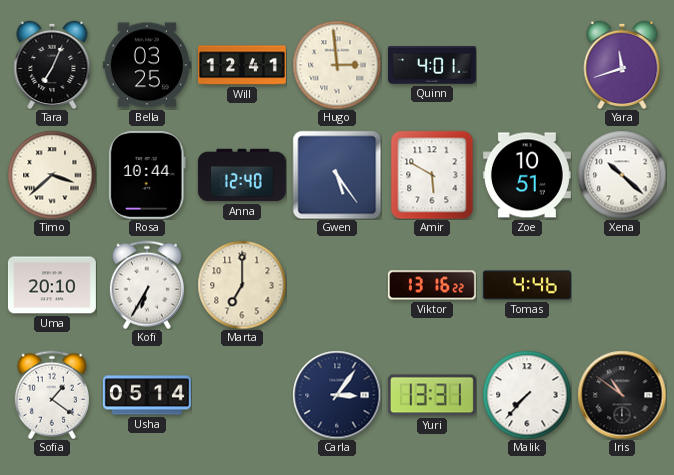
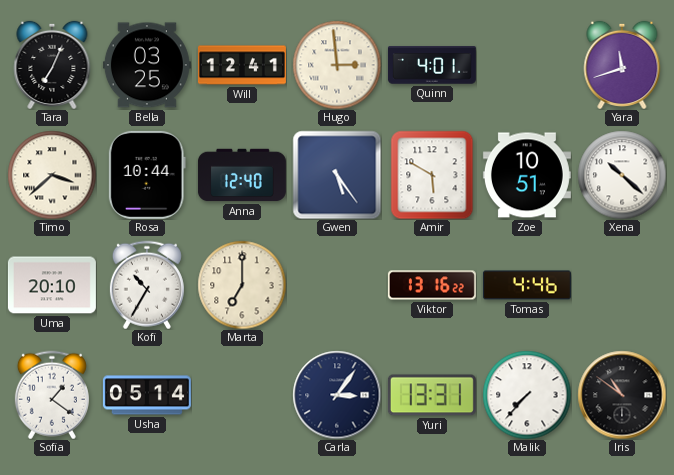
Kofi: 6:35 -> 10:35
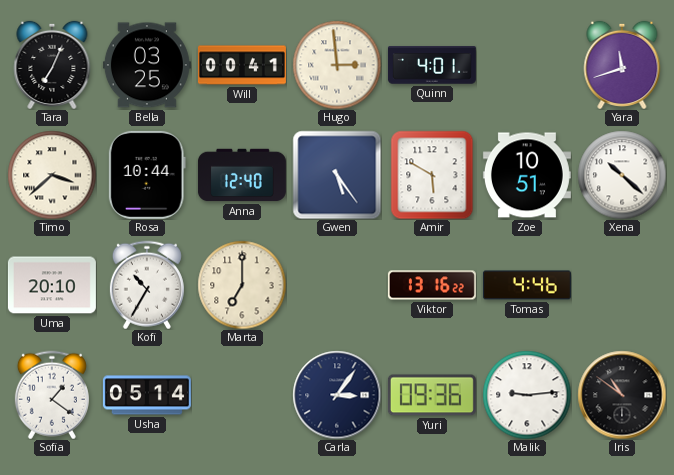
Will: 12:41 -> 00:41
Yuri: 13:31 -> 09:36
Malik: 7:37 -> 9:14
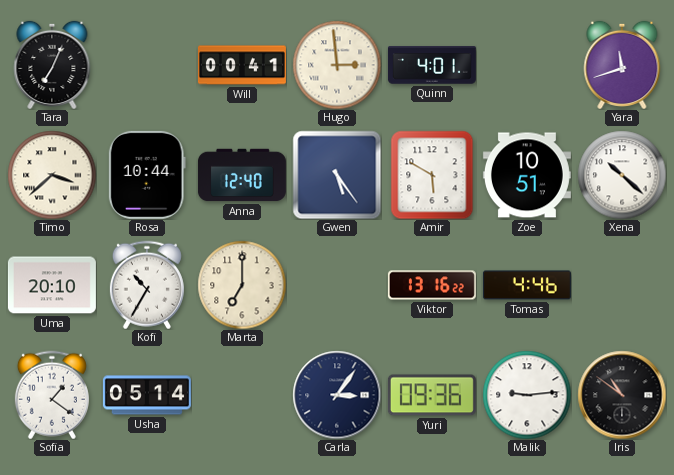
Bella: 03:25 -> none
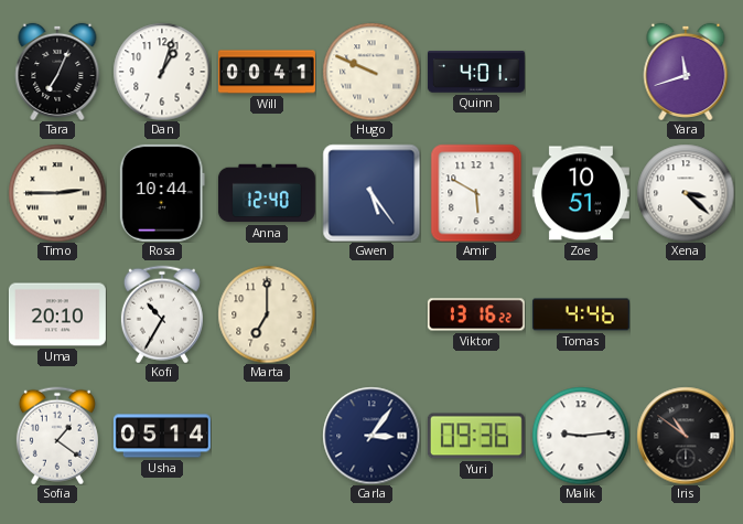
Dan: none -> 1:03
Hugo: 2:59 -> 9:49
Timo: 3:38 -> 2:45
Xena: 10:22 -> 3:22
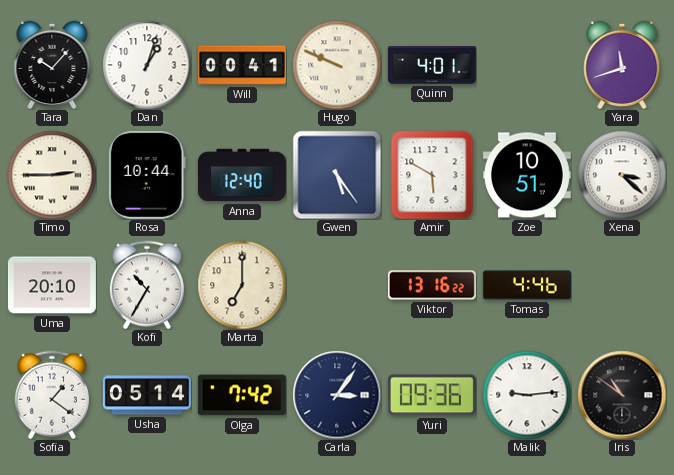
Tara: 7:04 -> 10:07
Olga: none -> 7:42
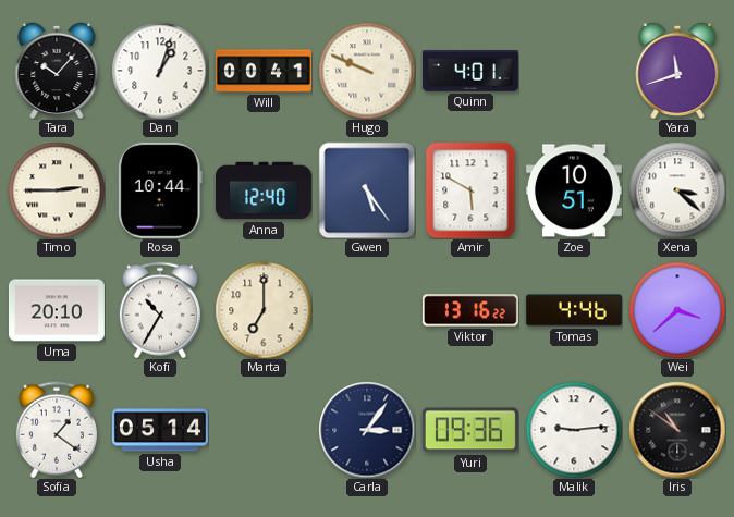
Wei: none -> 3:38
Olga: 7:42 -> none
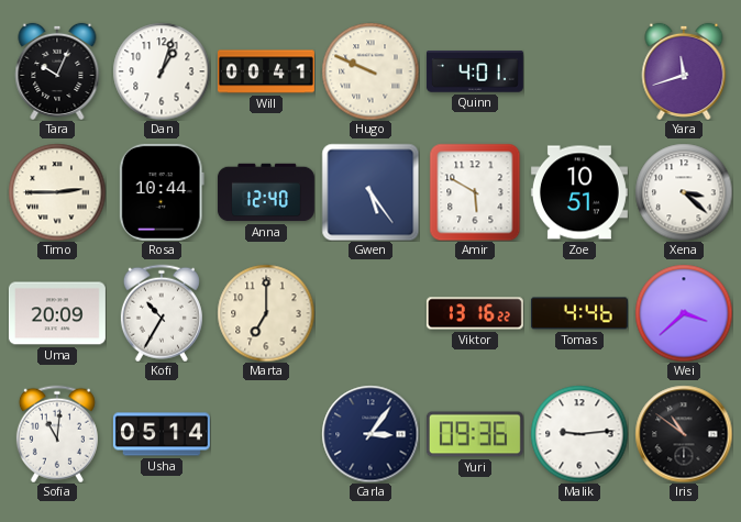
Tara: 10:07 -> 10:04
Uma: 20:10 -> 20:09
Sofia: 1:21 -> 11:01
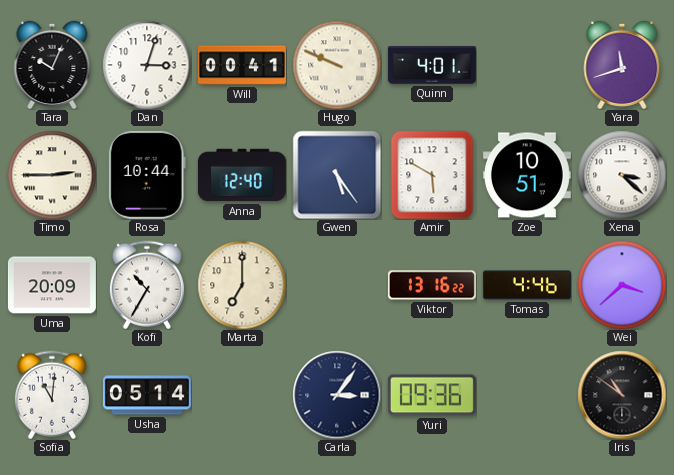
Dan: 1:03 -> 3:03
Malik: 9:14 -> none
